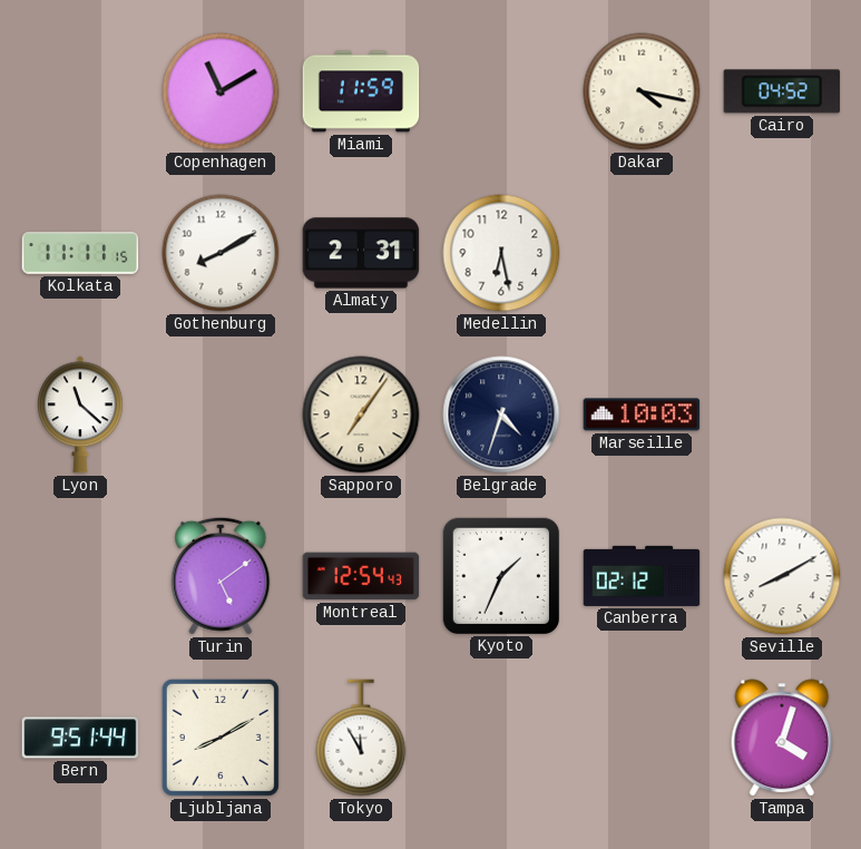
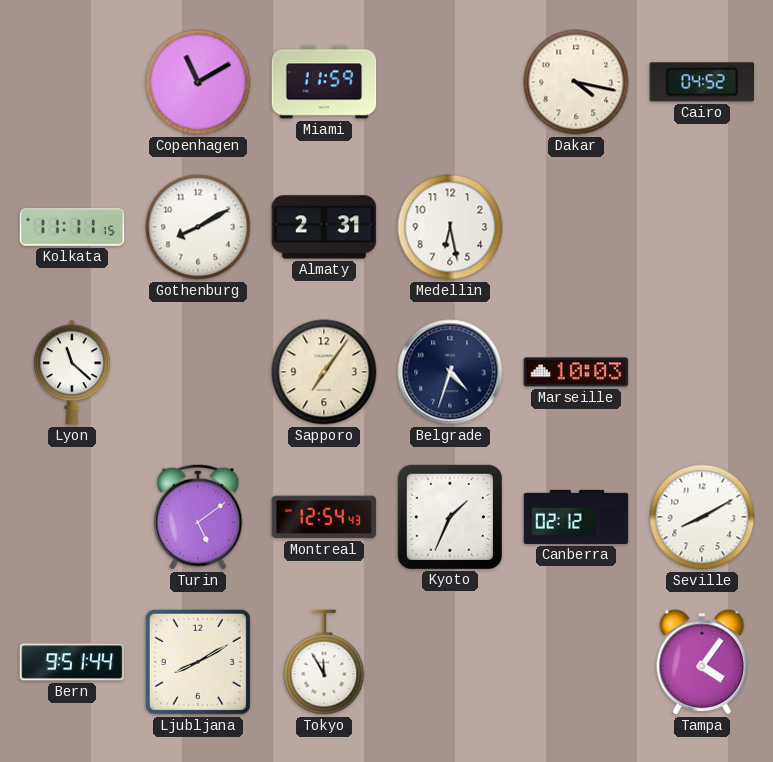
Tampa: 4:03 -> 4:06
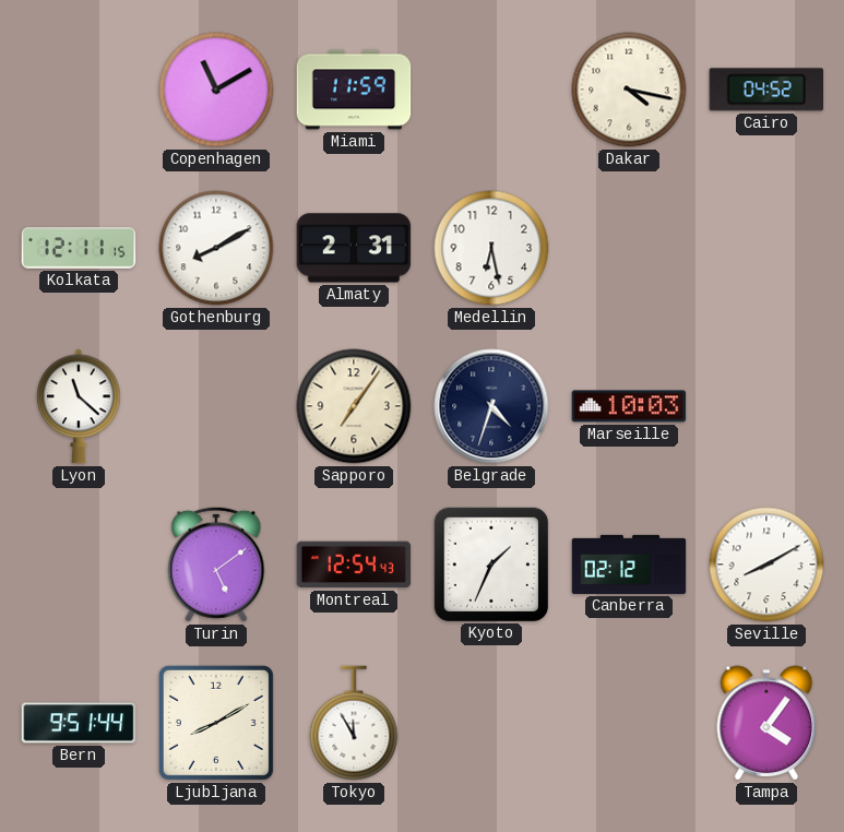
Kolkata: 11:11 -> 12:11
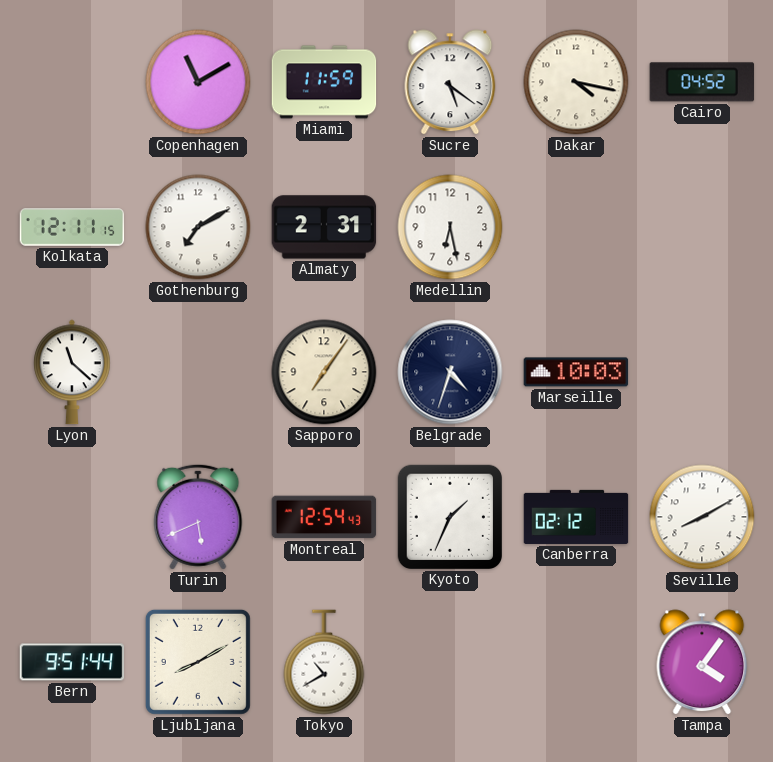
Sucre: none -> 5:21
Gothenburg: 8:10 -> 7:10
Turin: 5:09 -> 5:41
Tokyo: 11:55 -> 10:40
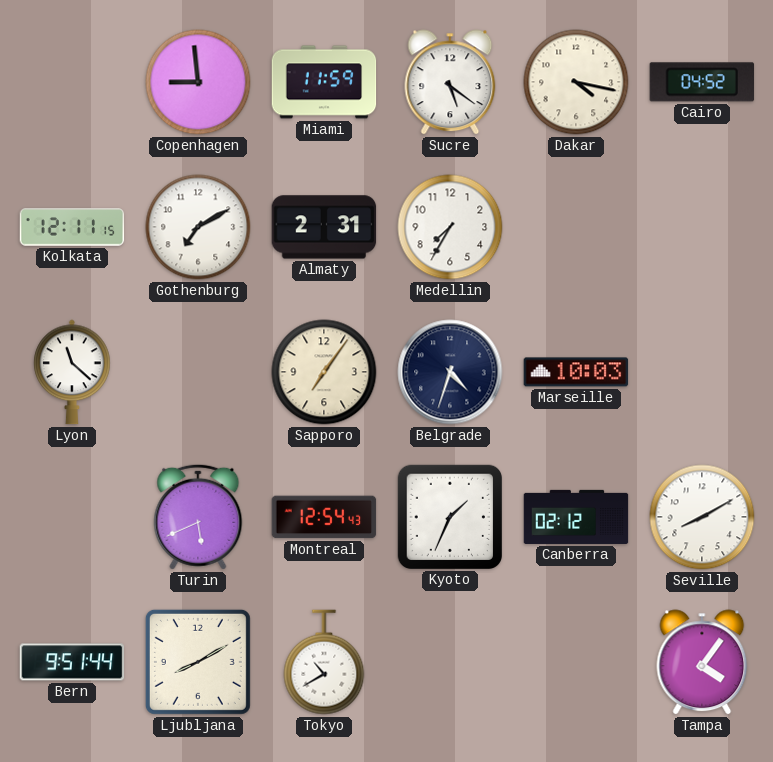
Copenhagen: 11:10 -> 8:59
Medellin: 6:28 -> 7:35
